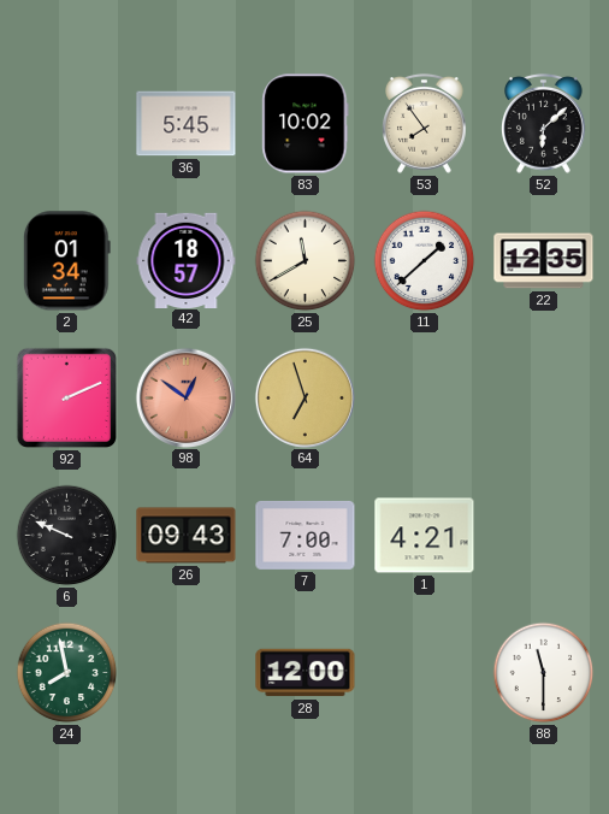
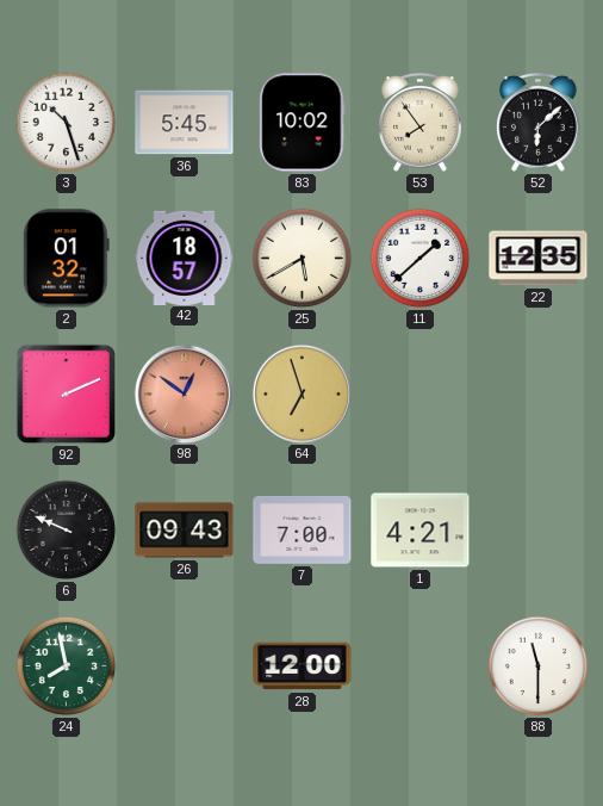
3: none -> 10:27
2: 01:34 -> 01:32
25: 11:40 -> 5:40
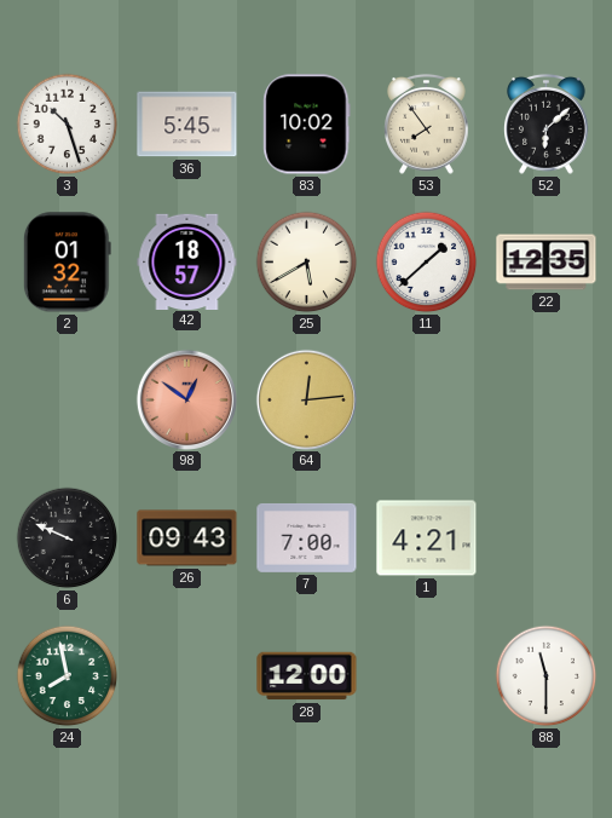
92: 2:11 -> none
64: 6:57 -> 12:14
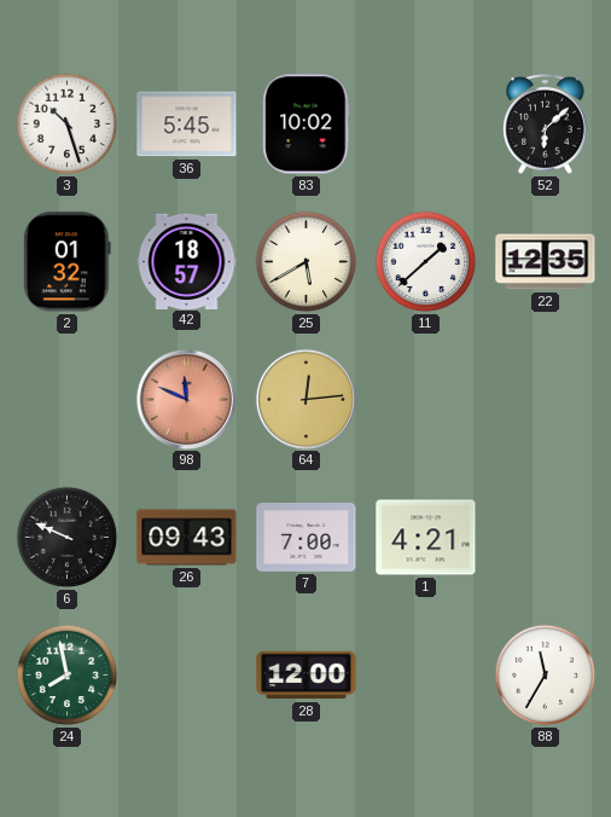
53: 7:54 -> none
98: 12:51 -> 11:49
88: 11:30 -> 11:35
